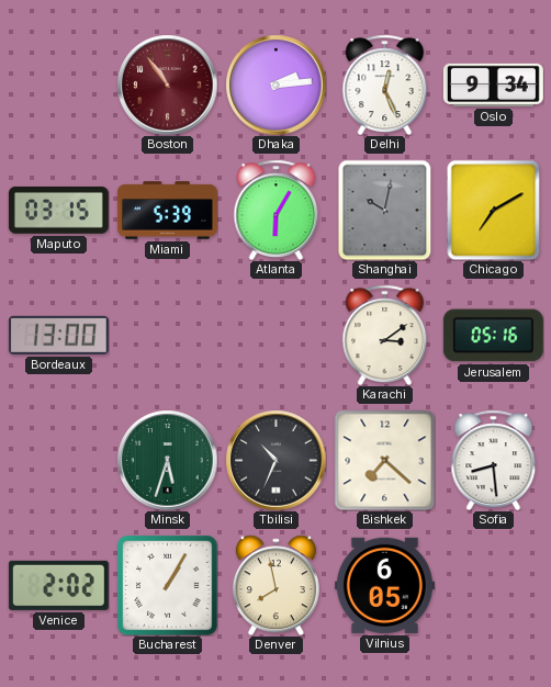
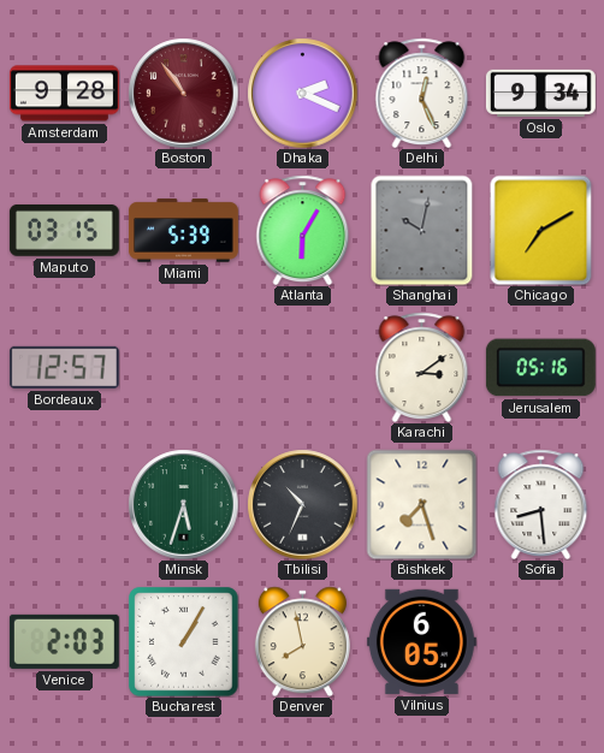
Amsterdam: none -> 9:28
Dhaka: 2:14 -> 2:19
Bordeaux: 13:00 -> 12:57
Bishkek: 7:22 -> 7:27
Venice: 2:02 -> 2:03
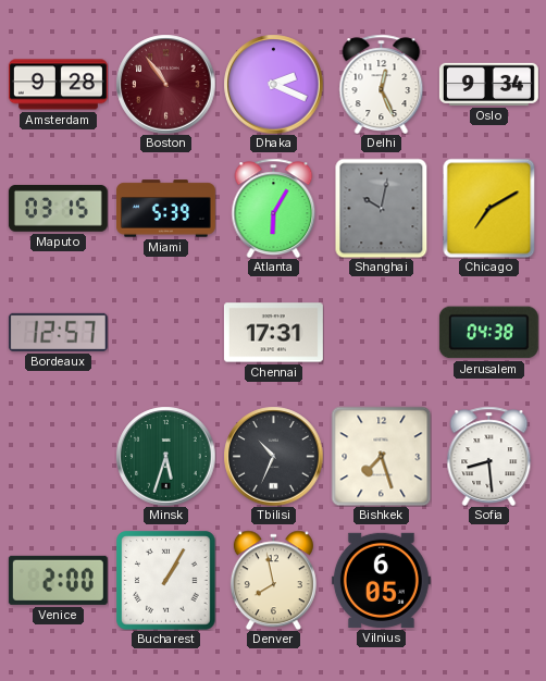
Chennai: none -> 17:31
Karachi: 3:09 -> none
Jerusalem: 05:16 -> 04:38
Venice: 2:03 -> 2:00
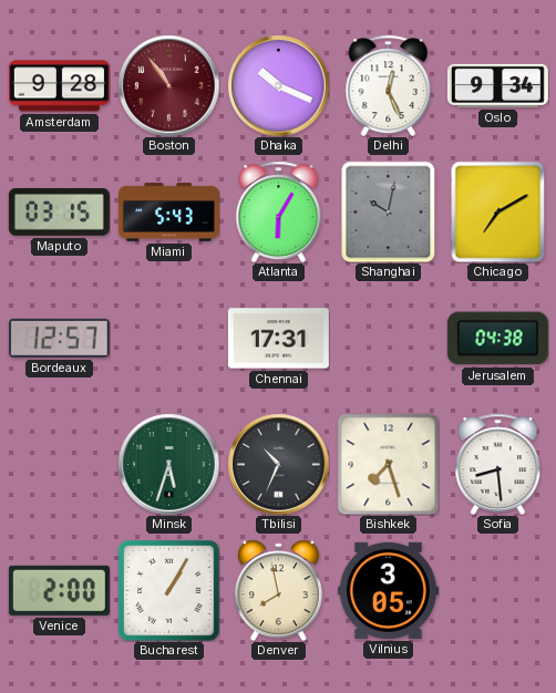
Dhaka: 2:19 -> 10:19
Miami: 5:39 -> 5:43
Vilnius: 6:05 -> 3:05
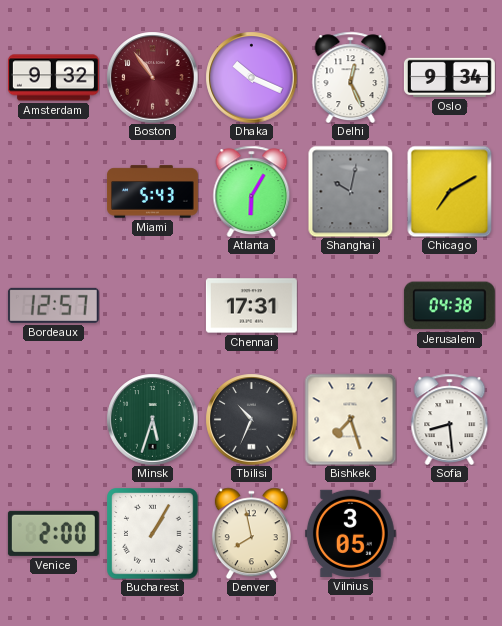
Amsterdam: 9:28 -> 9:32
Maputo: 03:15 -> none
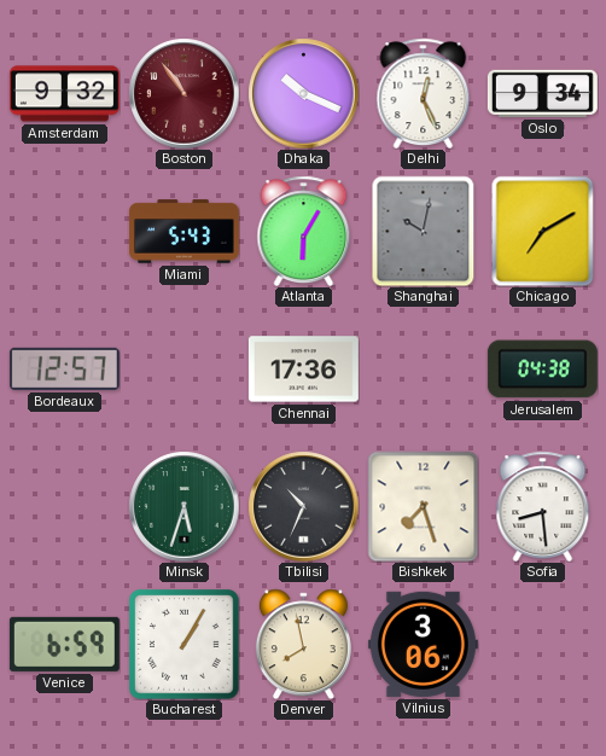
Chennai: 17:31 -> 17:36
Venice: 2:00 -> 6:59
Vilnius: 3:05 -> 3:06
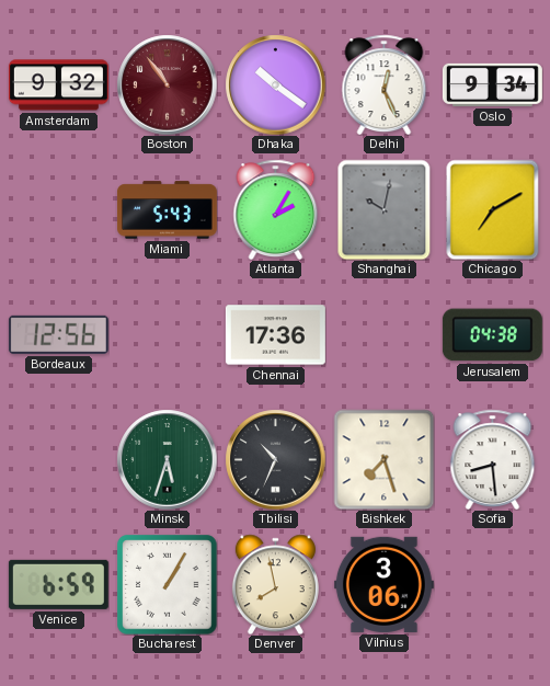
Dhaka: 10:19 -> 10:21
Atlanta: 6:05 -> 2:05
Bordeaux: 12:57 -> 12:56
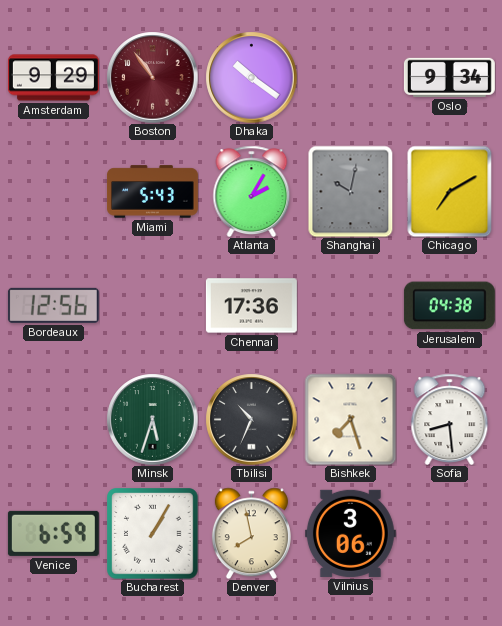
Amsterdam: 9:32 -> 9:29
Delhi: 12:26 -> none
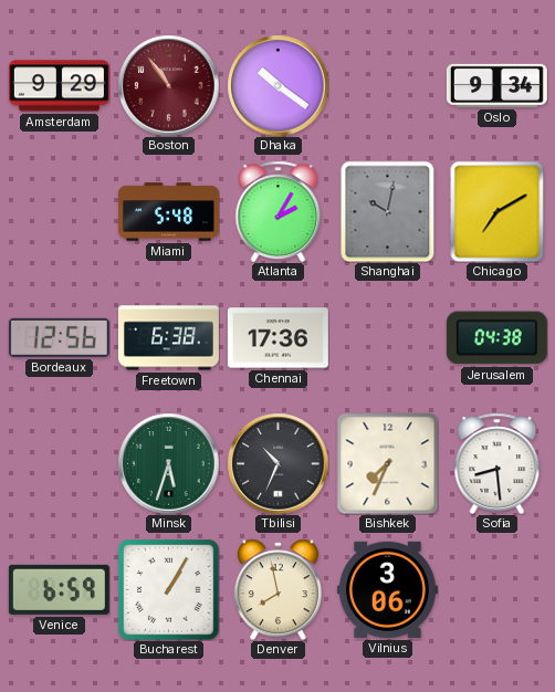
Miami: 5:43 -> 5:48
Freetown: none -> 6:38
Bishkek: 7:27 -> 7:34
